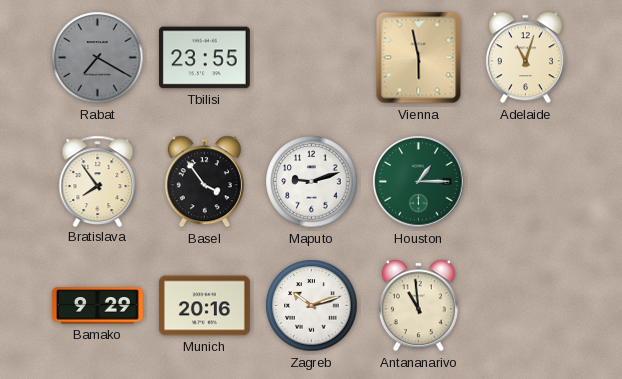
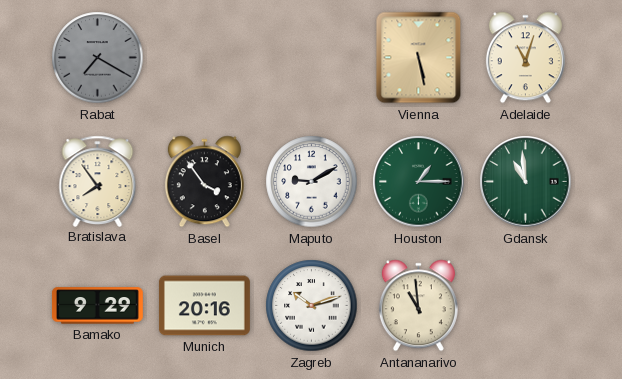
Tbilisi: 23:55 -> none
Vienna: 5:58 -> 5:28
Maputo: 9:12 -> 9:10
Gdansk: none -> 10:59
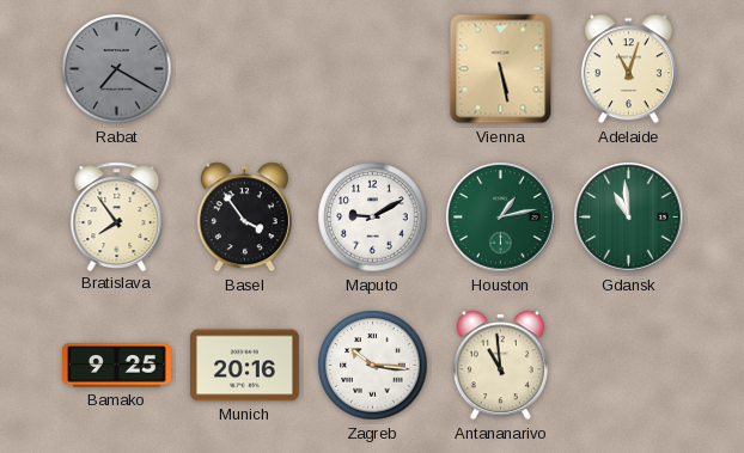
Houston: 1:15 -> 1:13
Bamako: 9:29 -> 9:25
Zagreb: 10:12 -> 10:16
